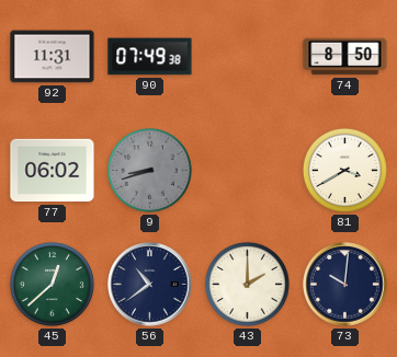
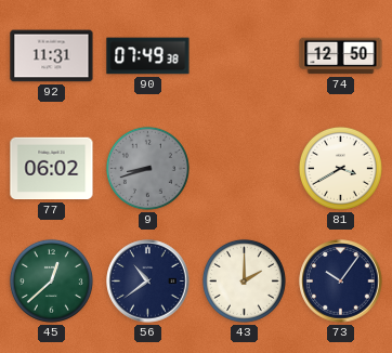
74: 8:50 -> 12:50
73: 10:01 -> 10:06
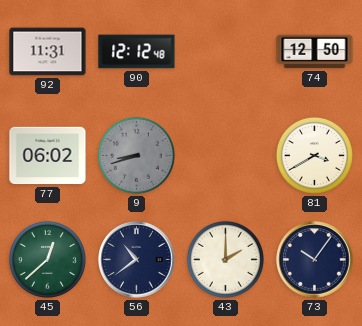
90: 07:49 -> 12:12
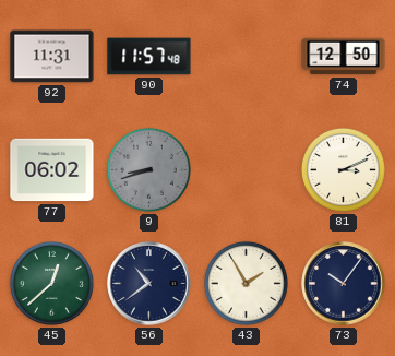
90: 12:12 -> 11:57
81: 3:40 -> 3:11
43: 2:00 -> 1:55
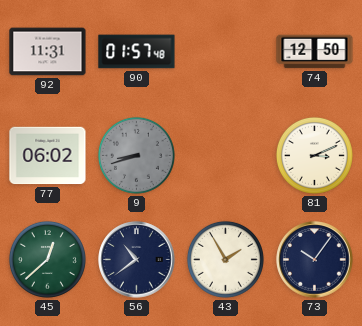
90: 11:57 -> 01:57
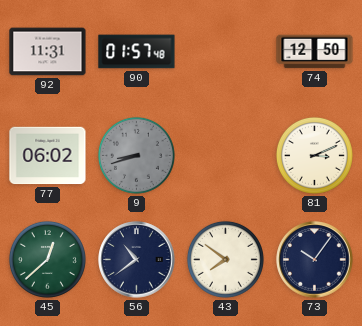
43: 1:55 -> 7:51
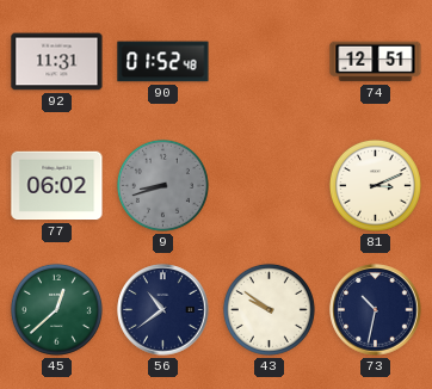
90: 01:57 -> 01:52
74: 12:50 -> 12:51
43: 7:51 -> 9:51
73: 10:06 -> 10:32
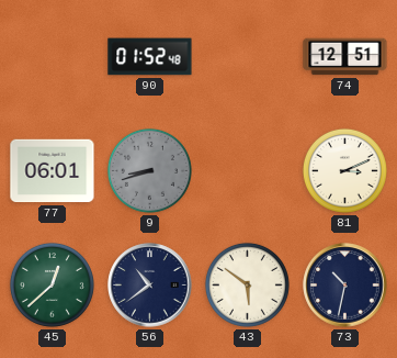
92: 11:31 -> none
77: 06:02 -> 06:01
43: 9:51 -> 5:51
